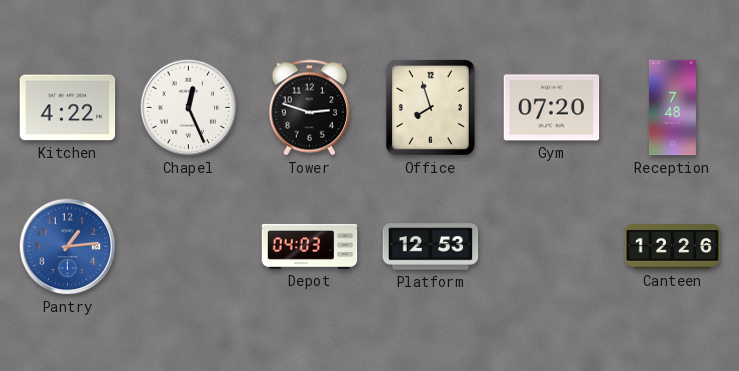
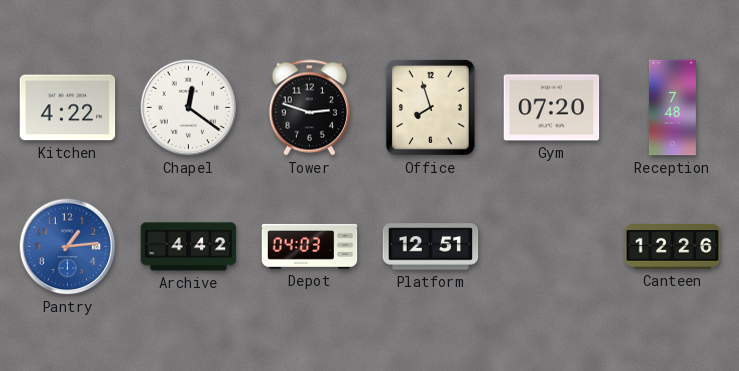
Chapel: 12:26 -> 12:21
Archive: none -> 4:42
Platform: 12:53 -> 12:51
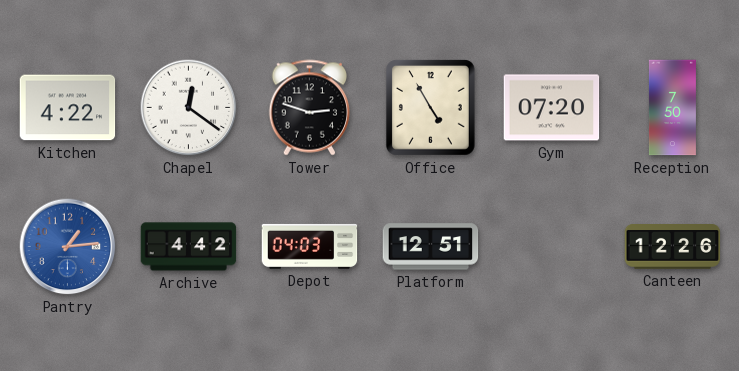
Office: 7:57 -> 4:55
Reception: 7:48 -> 7:50
